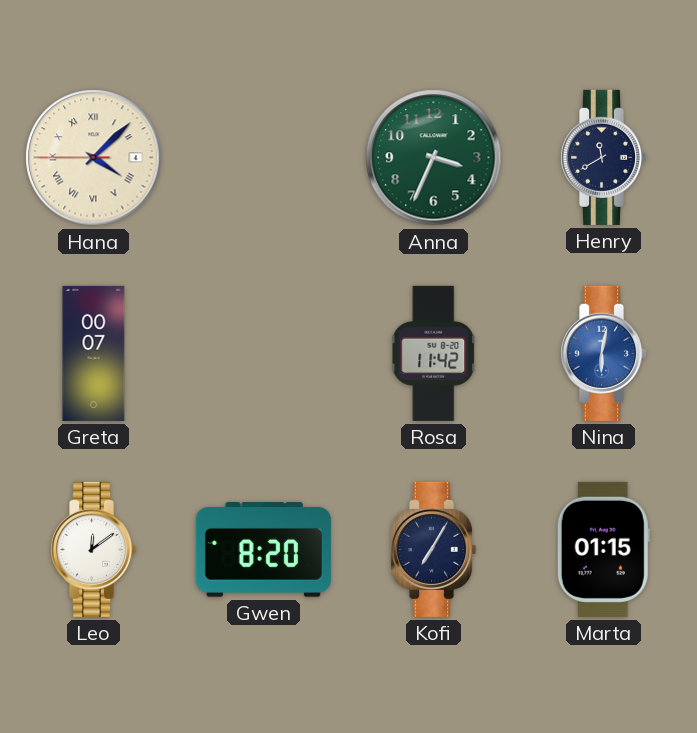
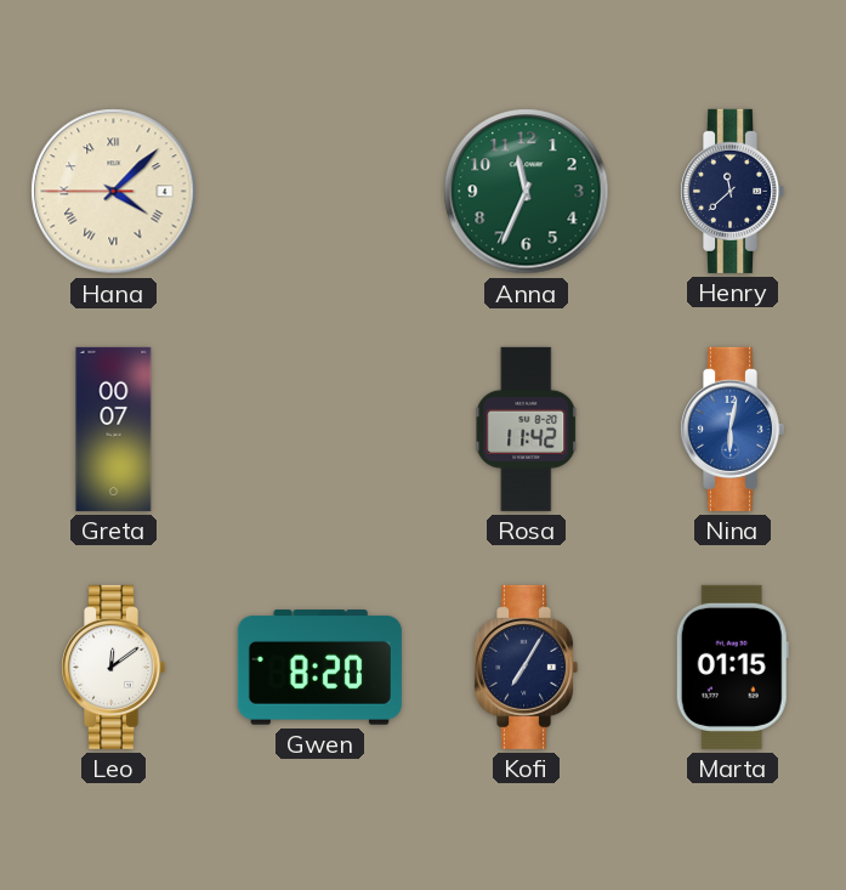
Anna: 3:34 -> 11:34
Henry: 11:40 -> 11:38
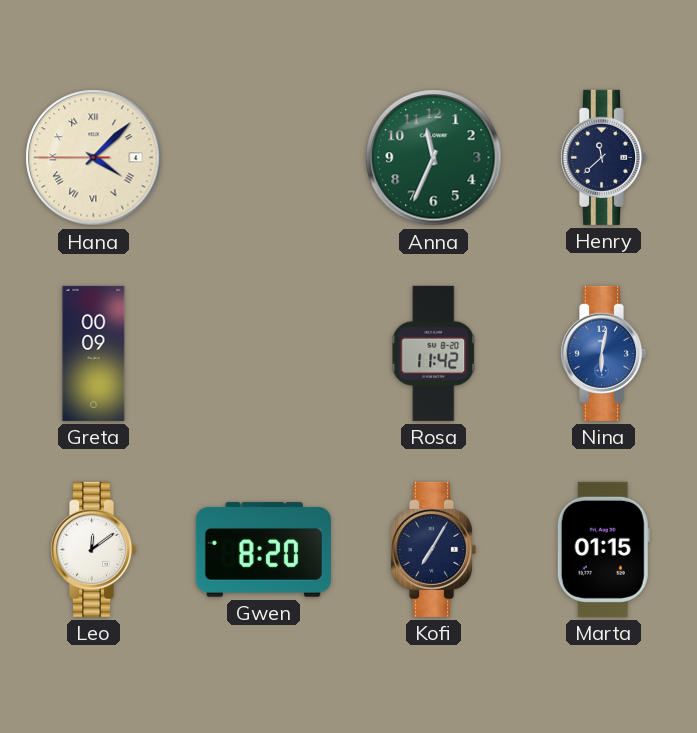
Greta: 00:07 -> 00:09
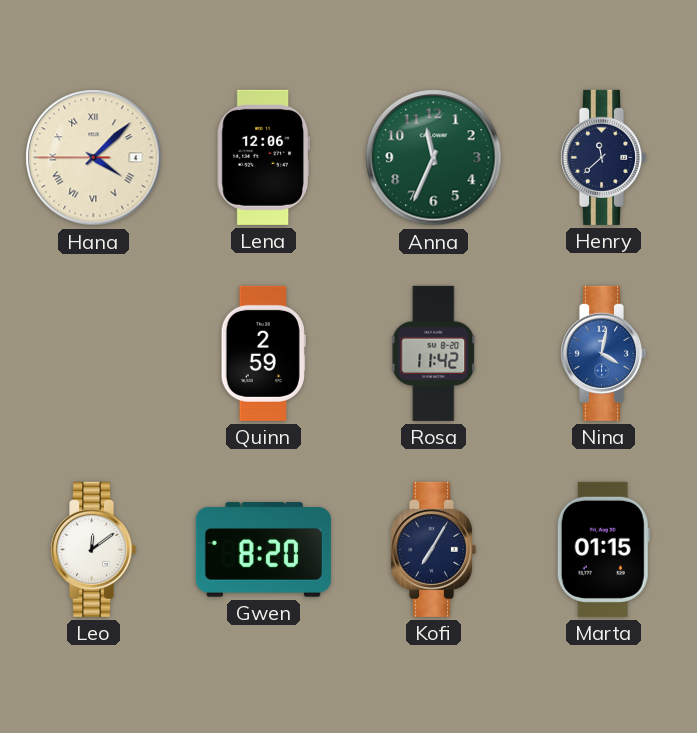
Lena: none -> 12:06
Greta: 00:09 -> none
Quinn: none -> 2:59
Nina: 6:02 -> 4:02
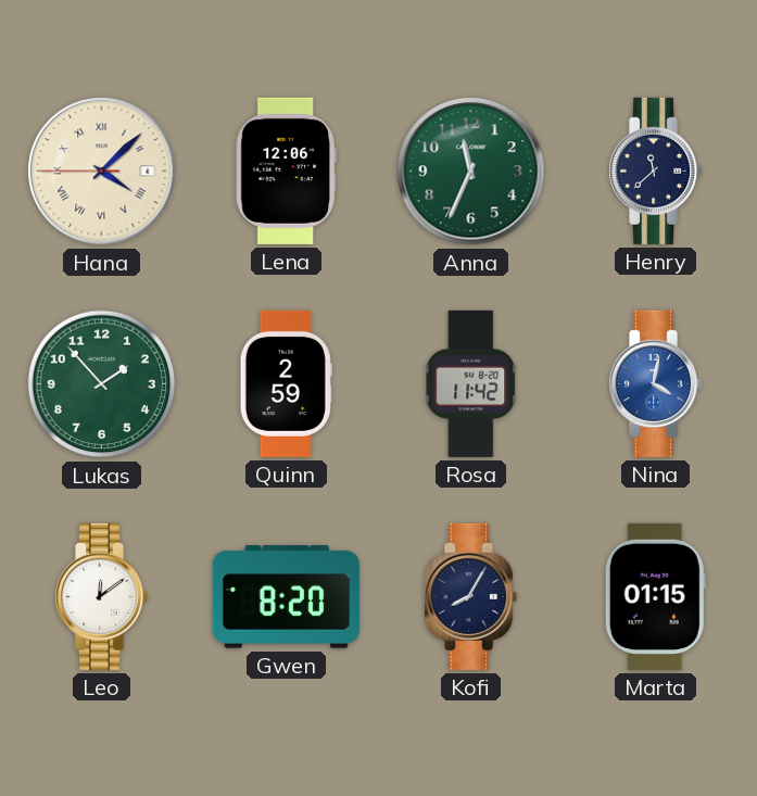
Lukas: none -> 1:53
Kofi: 7:05 -> 8:05
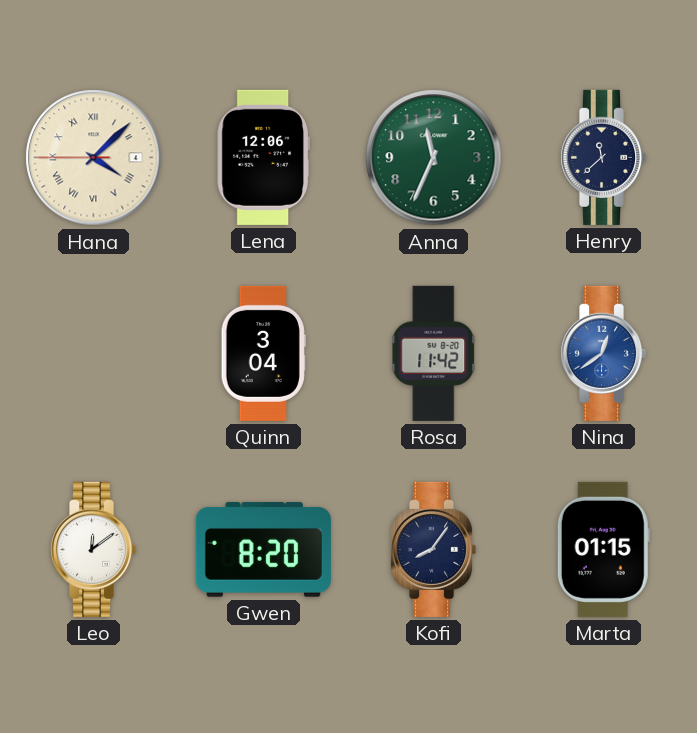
Lukas: 1:53 -> none
Quinn: 2:59 -> 3:04
Nina: 4:02 -> 12:39
Kofi: 8:05 -> 8:06
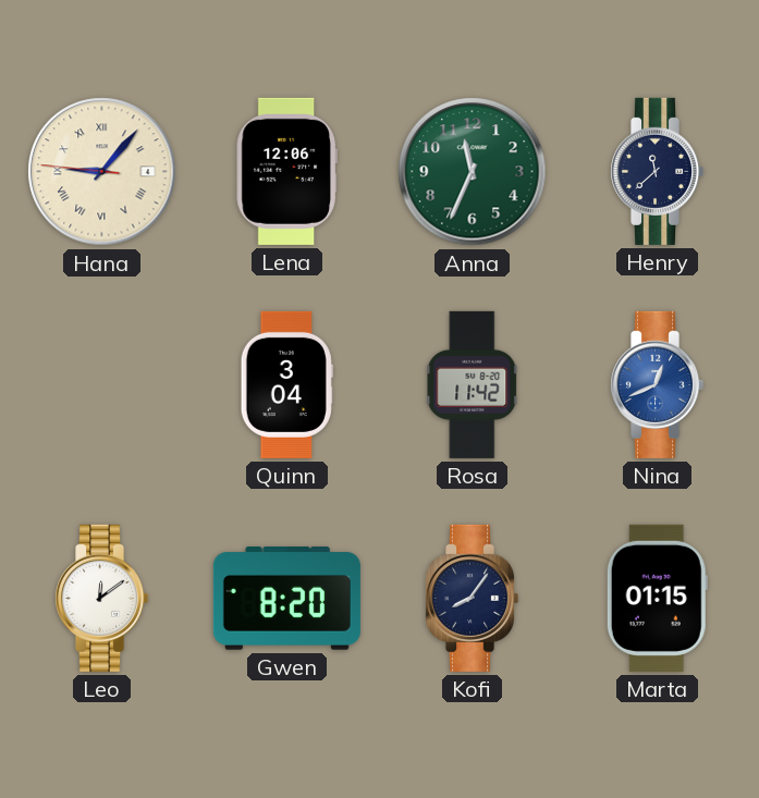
Hana: 4:07 -> 9:06
Nina: 12:39 -> 12:41
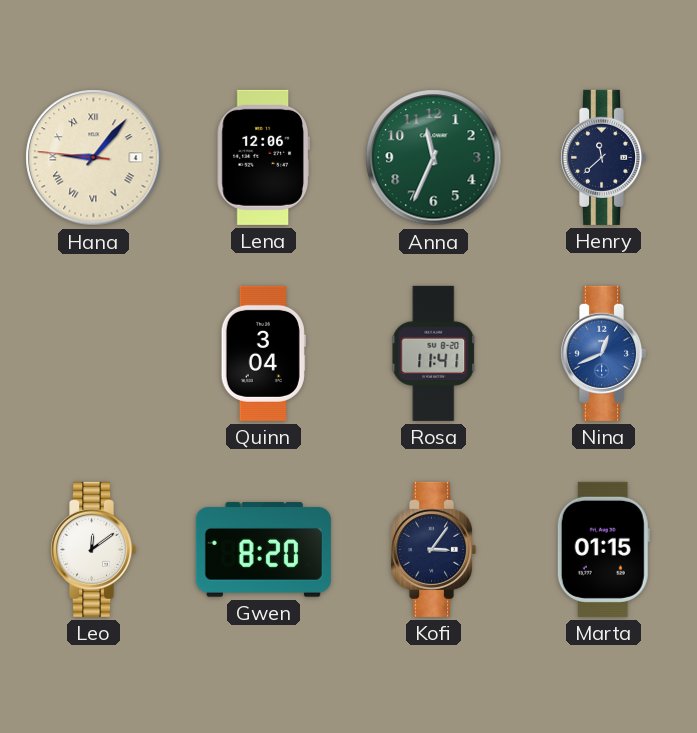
Rosa: 11:42 -> 11:41
Kofi: 8:06 -> 3:06
